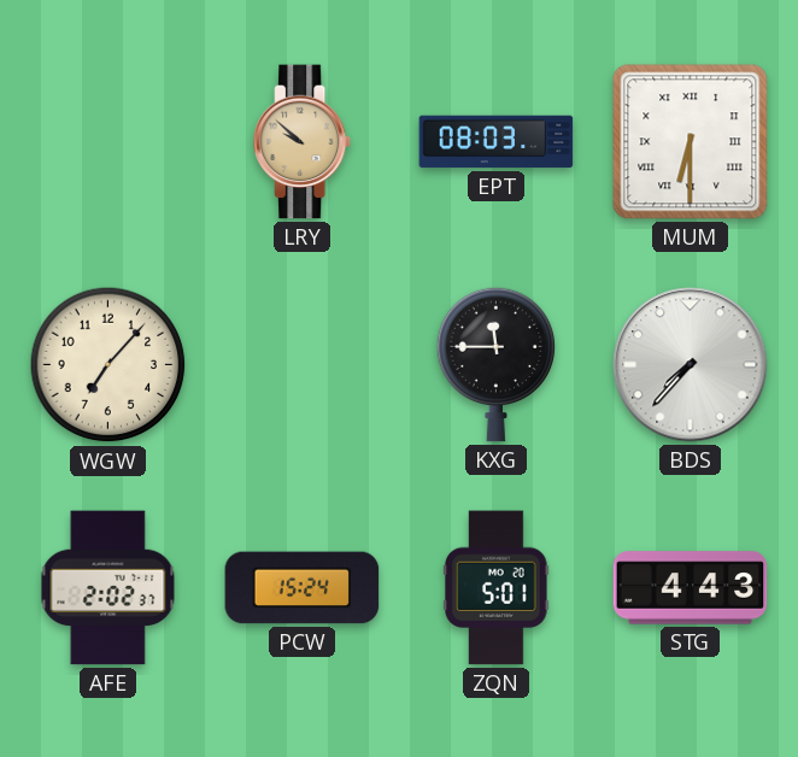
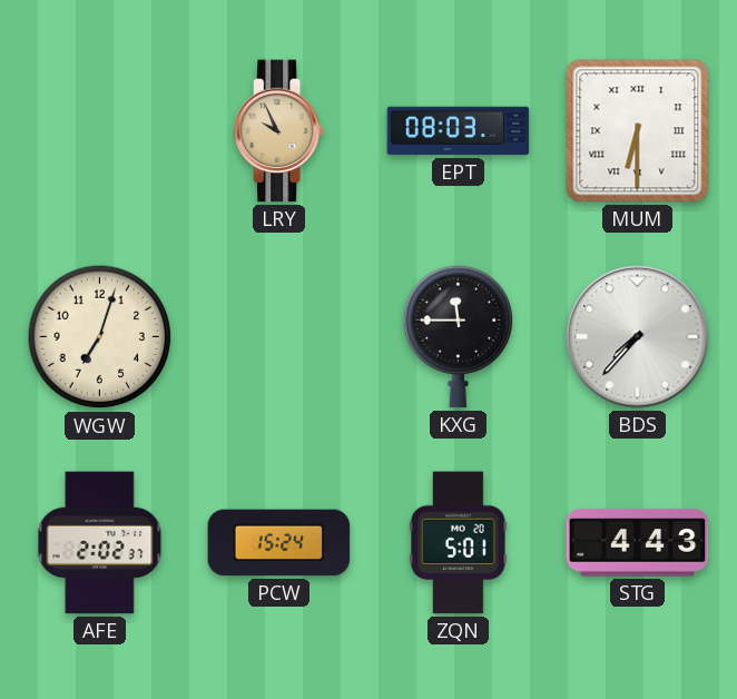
LRY: 9:52 -> 9:56
WGW: 7:07 -> 7:03
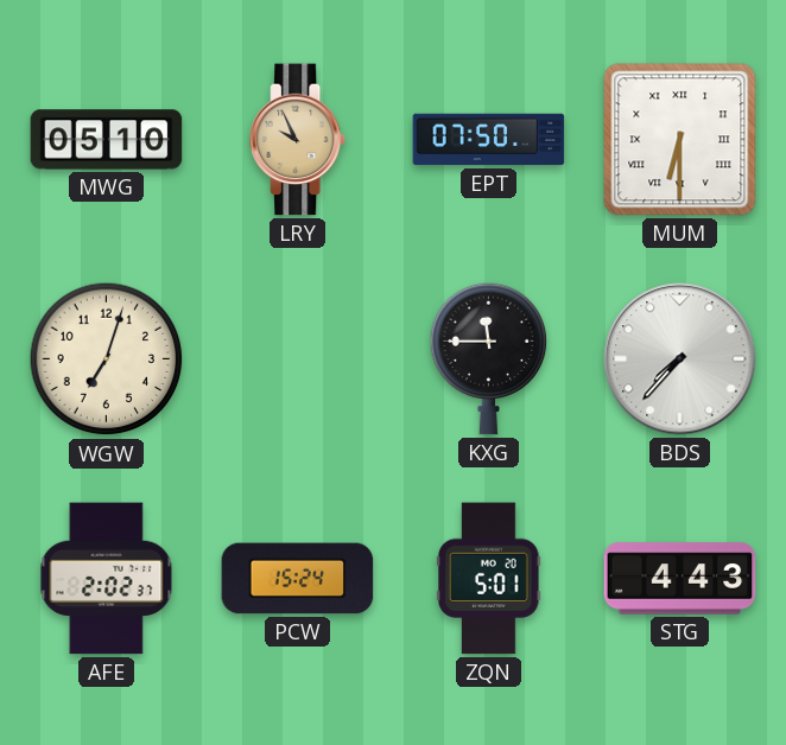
MWG: none -> 05:10
EPT: 08:03 -> 07:50
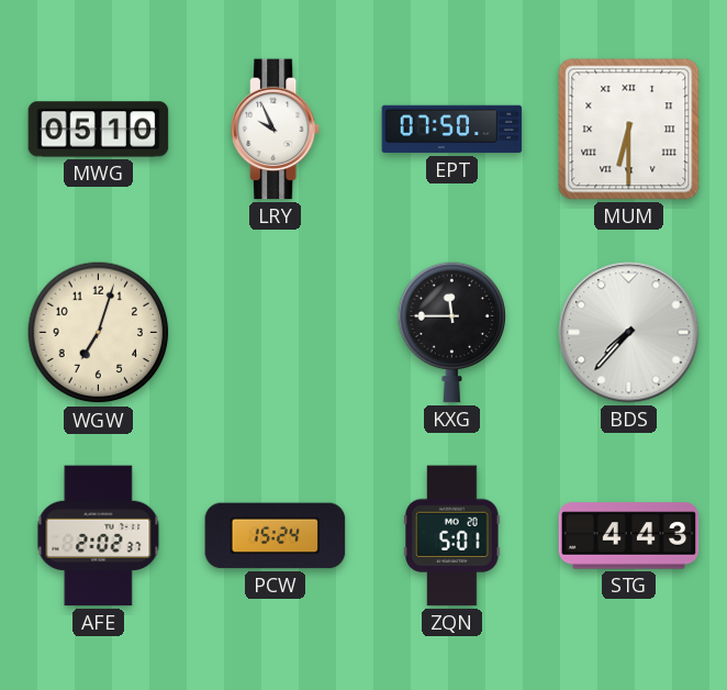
LRY dial: champagne -> white
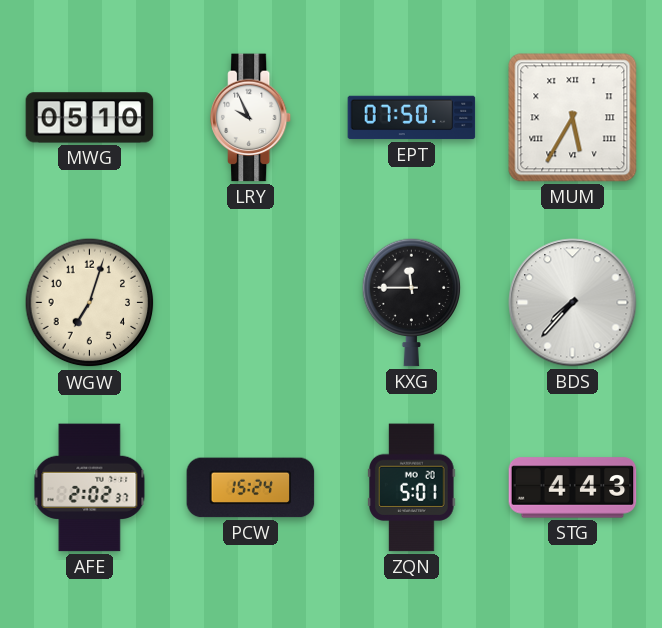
MUM: 6:30 -> 5:35
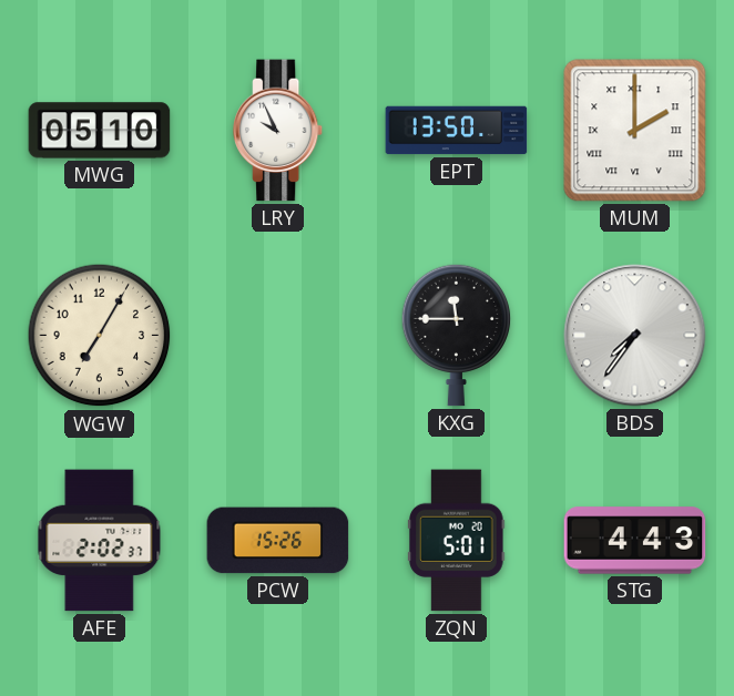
EPT: 07:50 -> 13:50
MUM: 5:35 -> 2:00
WGW: 7:03 -> 7:05
BDS: 7:37 -> 7:36
PCW: 15:24 -> 15:26
